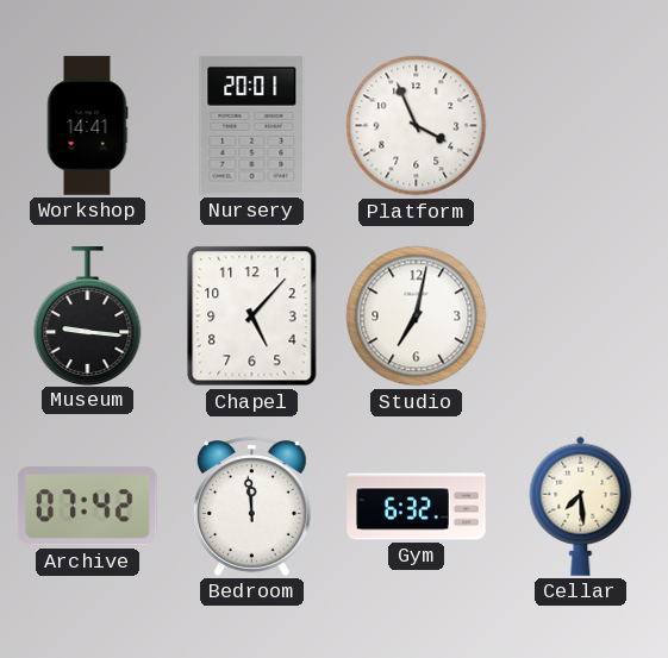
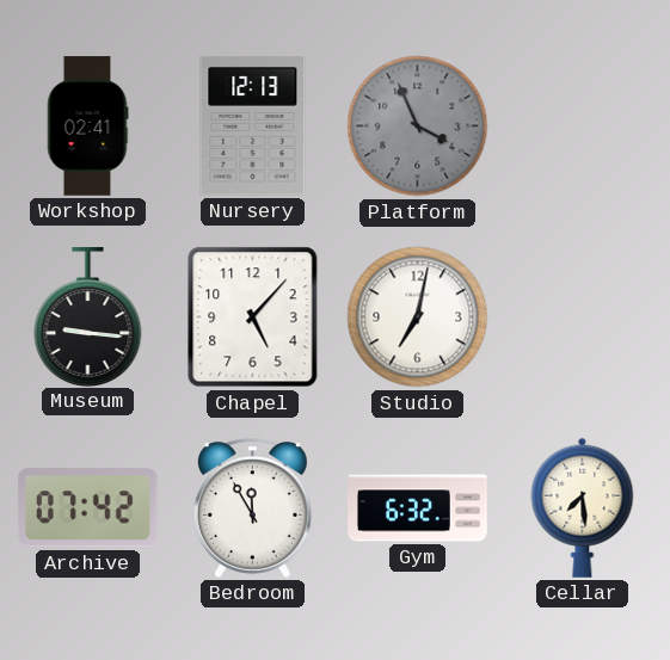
Workshop: 14:41 -> 02:41
Nursery: 20:01 -> 12:13
Platform dial: white -> grey
Bedroom: 11:59 -> 11:55
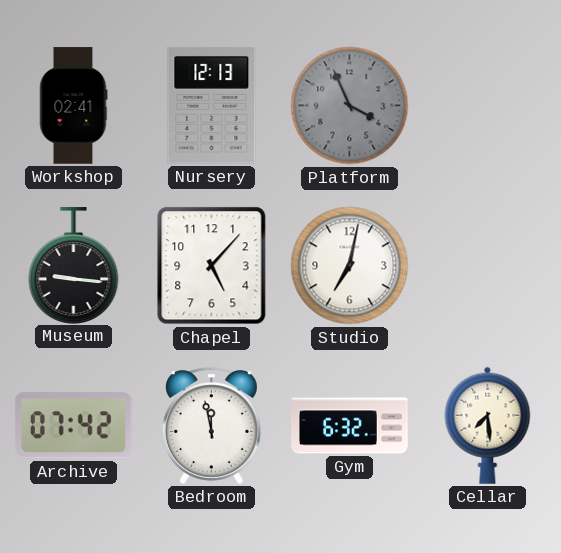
Bedroom: 11:55 -> 11:58
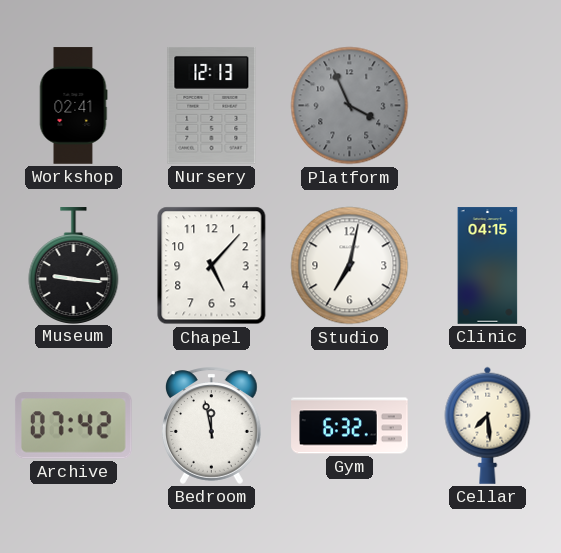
Clinic: none -> 04:15
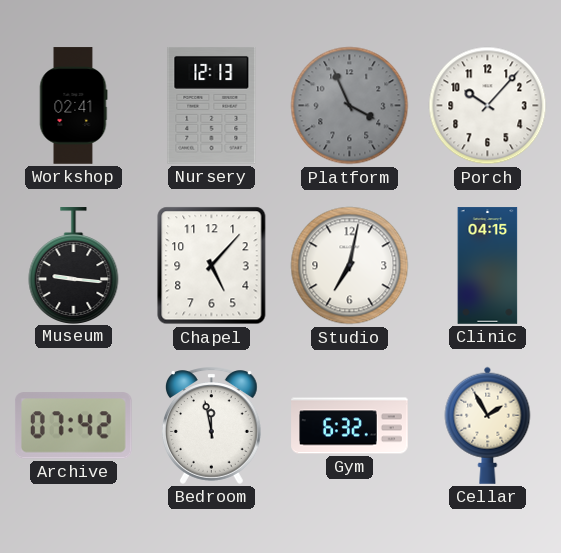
Porch: none -> 10:07
Cellar: 7:29 -> 1:55
